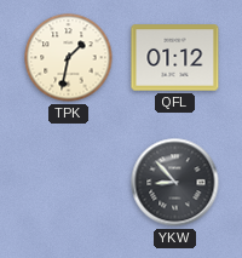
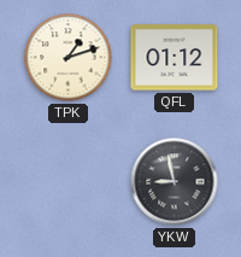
TPK: 1:32 -> 1:12
YKW: 8:53 -> 8:58
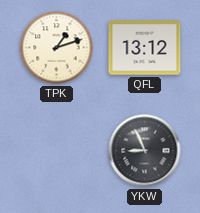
QFL: 01:12 -> 13:12
YKW: 8:58 -> 8:56
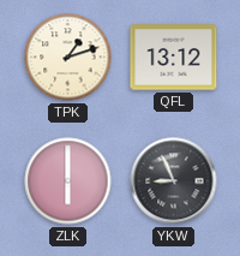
ZLK: none -> 6:00
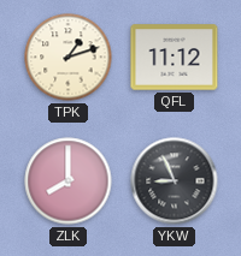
QFL: 13:12 -> 11:12
ZLK: 6:00 -> 8:00
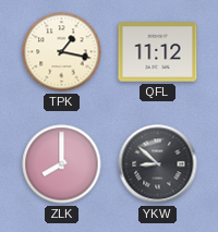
TPK: 1:12 -> 1:17
YKW: 8:56 -> 8:52
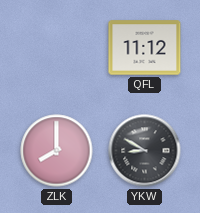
TPK: 1:17 -> none
YKW: 8:52 -> 8:50
